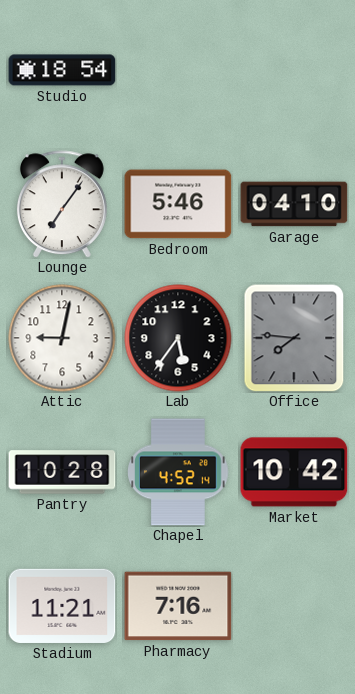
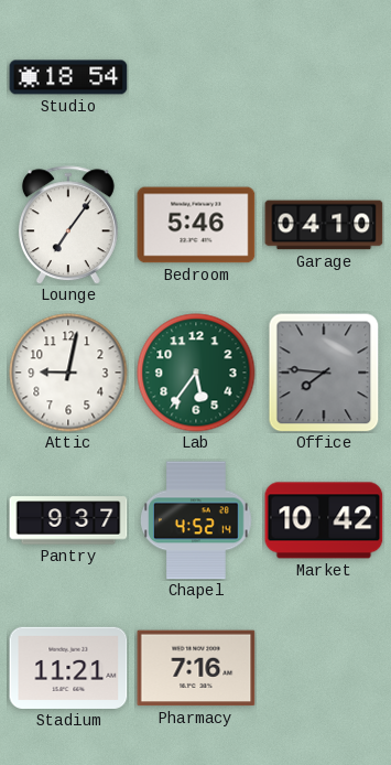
Lab dial: black -> green
Pantry: 10:28 -> 9:37
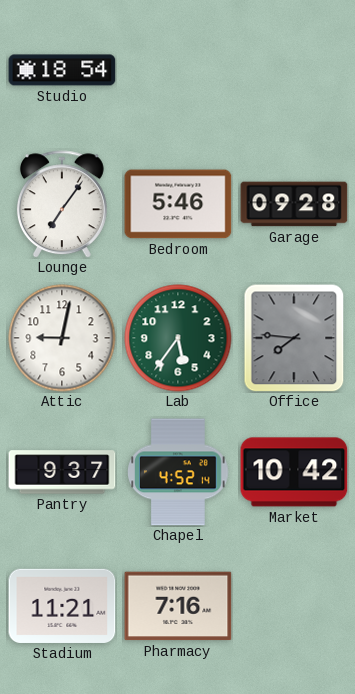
Garage: 04:10 -> 09:28
